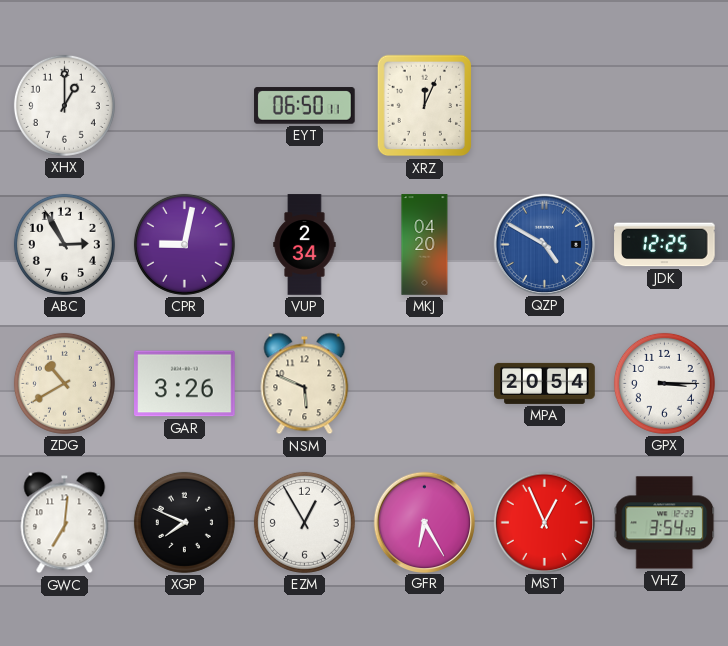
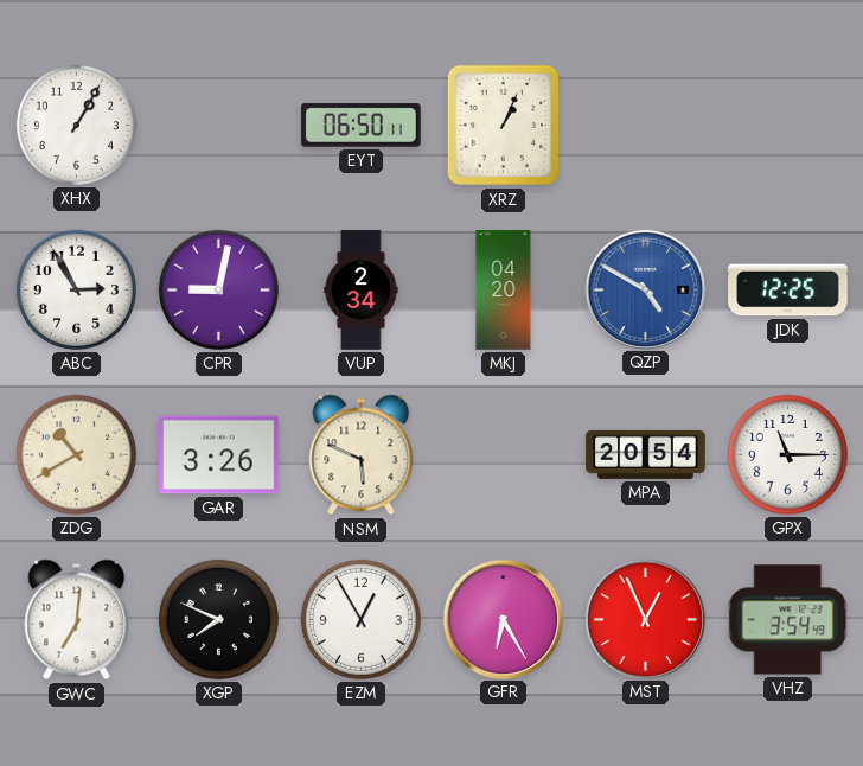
XHX: 1:00 -> 1:05
XRZ: 12:04 -> 1:04
GPX: 3:15 -> 11:15
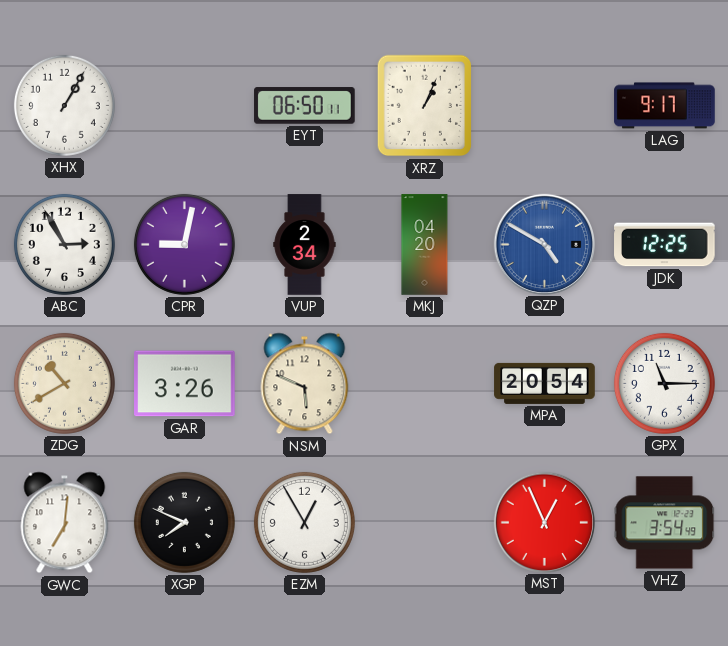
LAG: none -> 9:17
GFR: 6:25 -> none
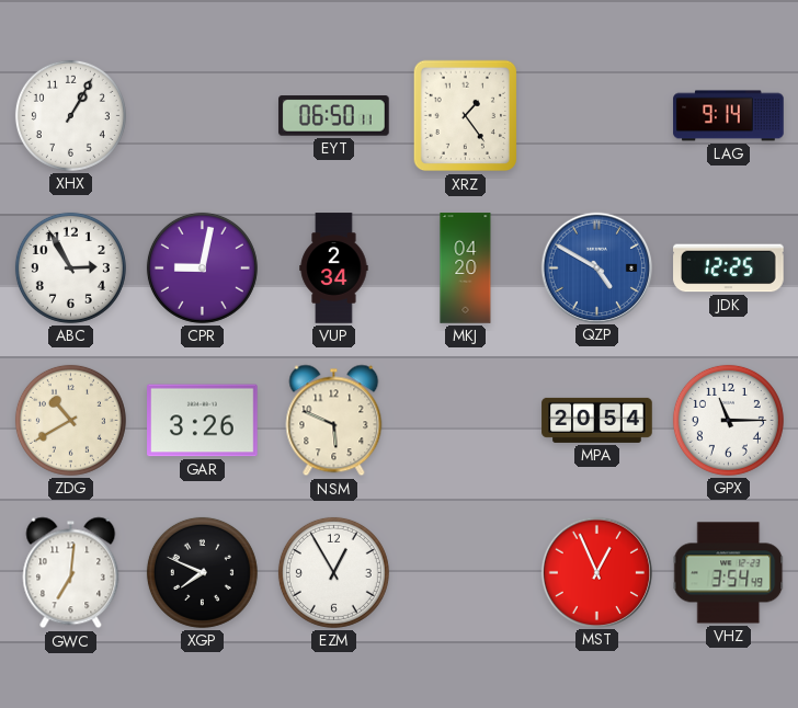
XRZ: 1:04 -> 1:24
LAG: 9:17 -> 9:14
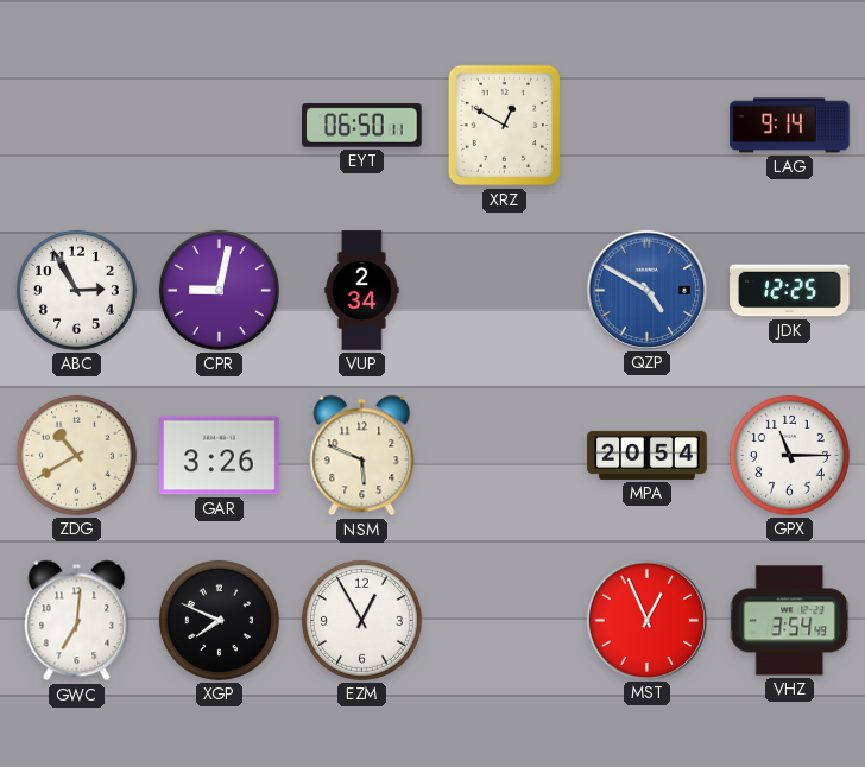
XHX: 1:05 -> none
XRZ: 1:24 -> 12:50
MKJ: 04:20 -> none
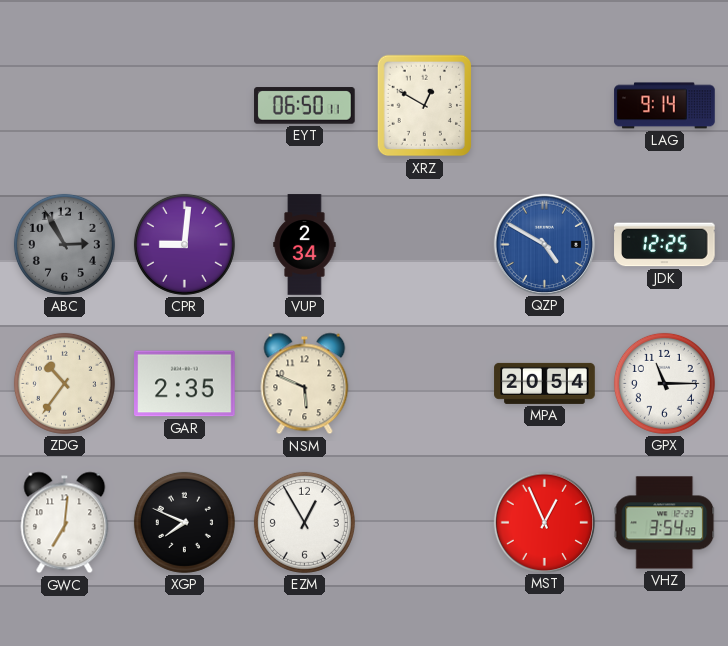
ABC dial: white -> grey
CPR: 9:02 -> 9:01
ZDG: 10:40 -> 10:36
GAR: 3:26 -> 2:35
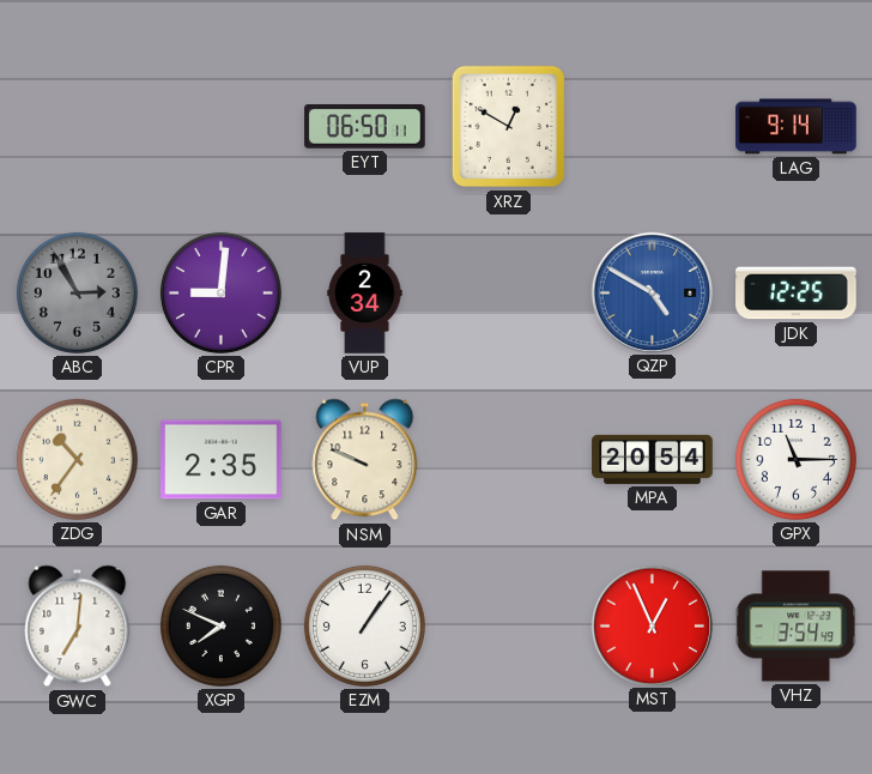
NSM: 5:49 -> 9:49
EZM: 12:55 -> 1:06
